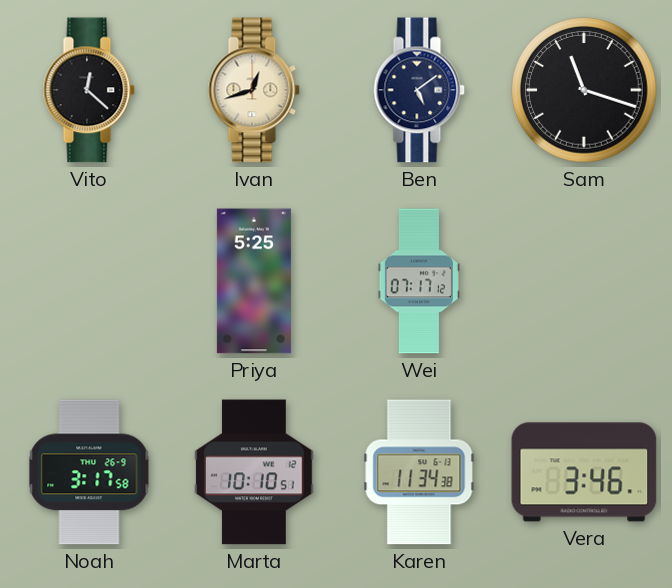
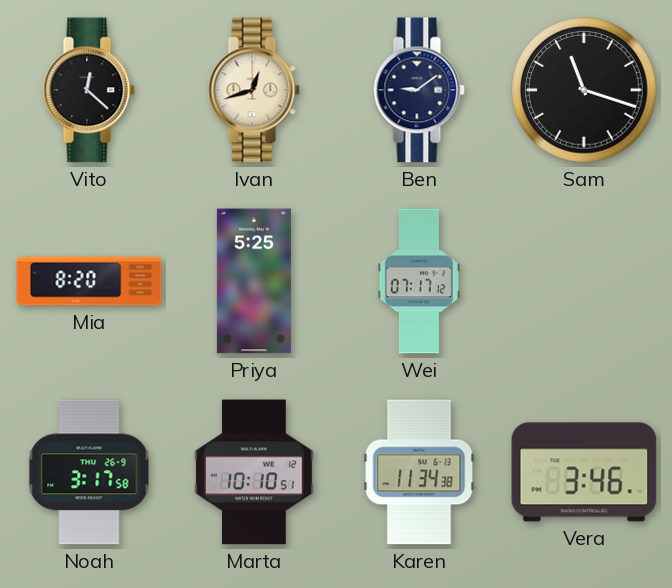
Ben: 5:09 -> 9:09
Mia: none -> 8:20
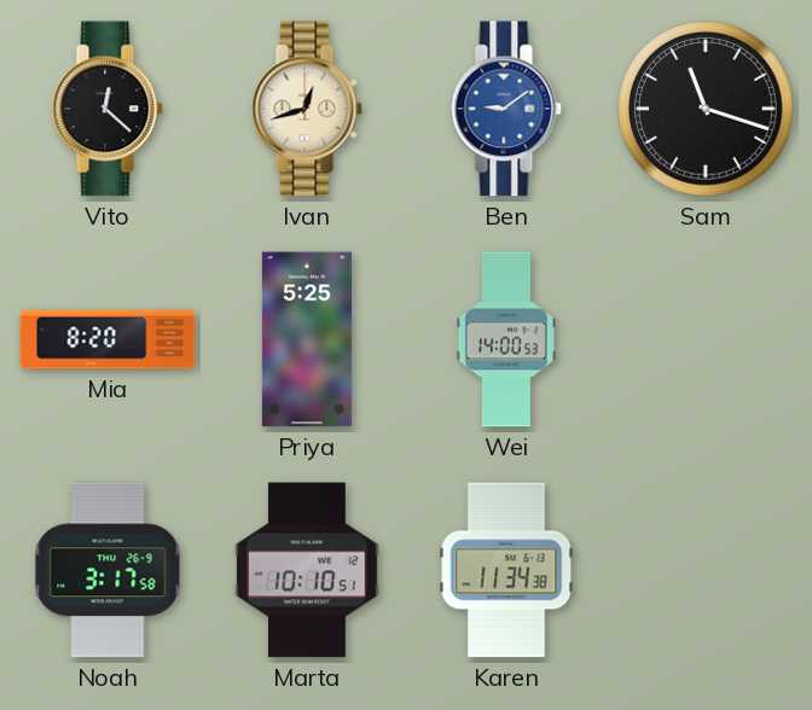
Ben dial: navy -> blue
Wei: 07:17 -> 14:00
Vera: 3:46 -> none
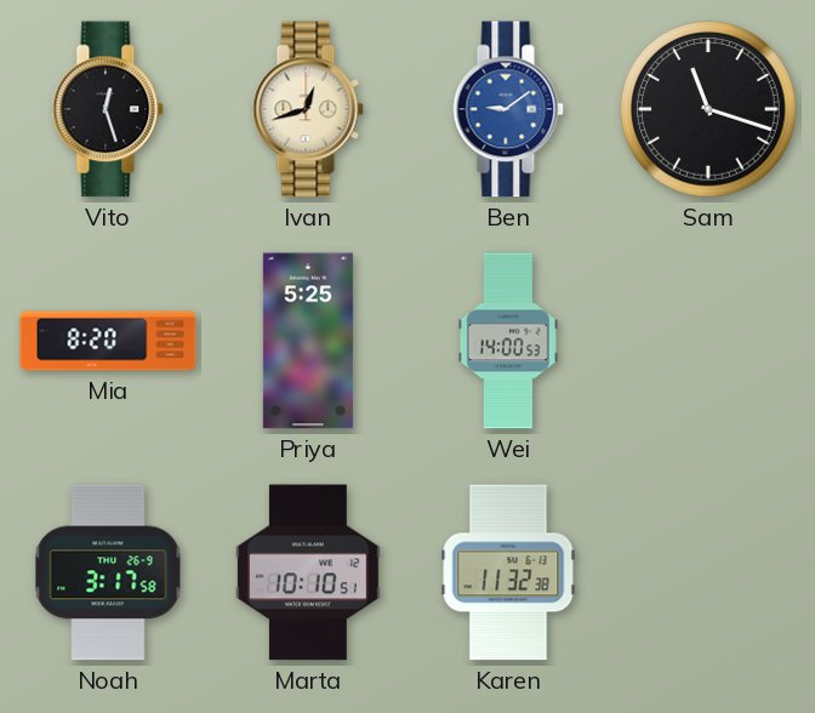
Vito: 12:22 -> 12:27
Karen: 11:34 -> 11:32
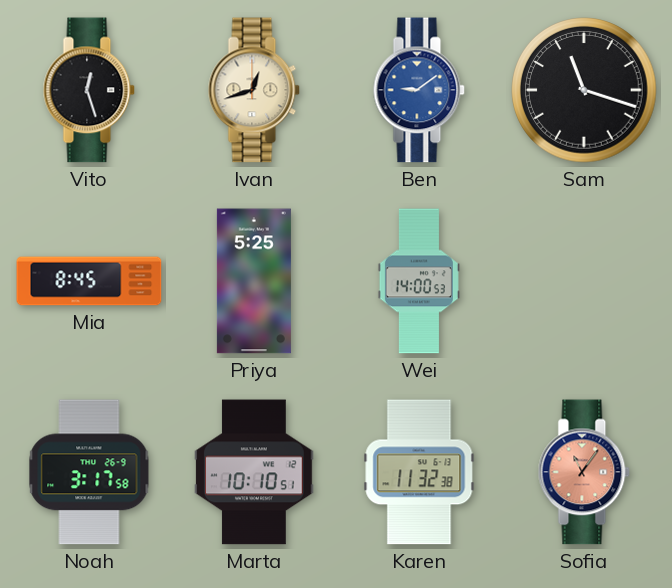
Mia: 8:20 -> 8:45
Sofia: none -> 11:06
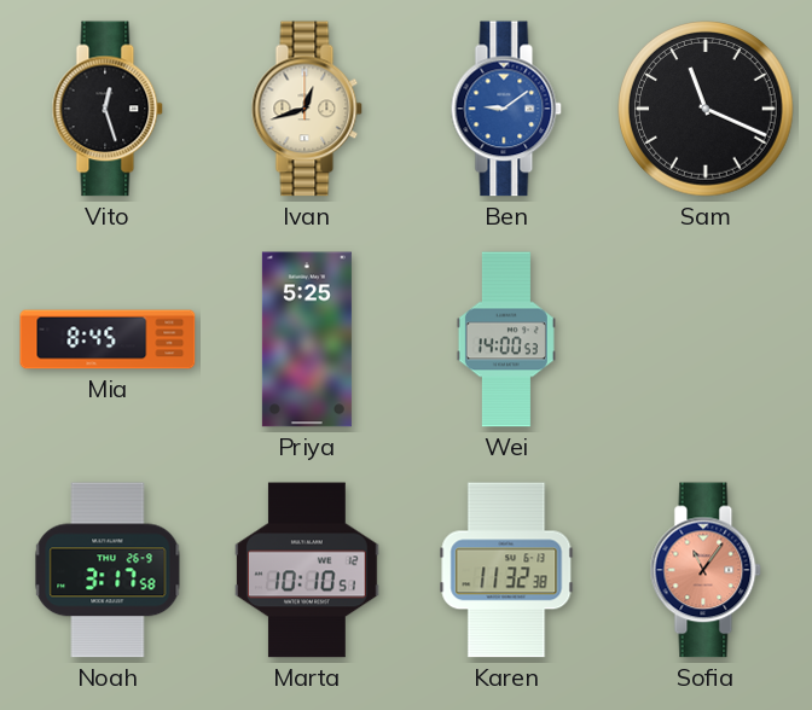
Sam: 11:18 -> 11:19
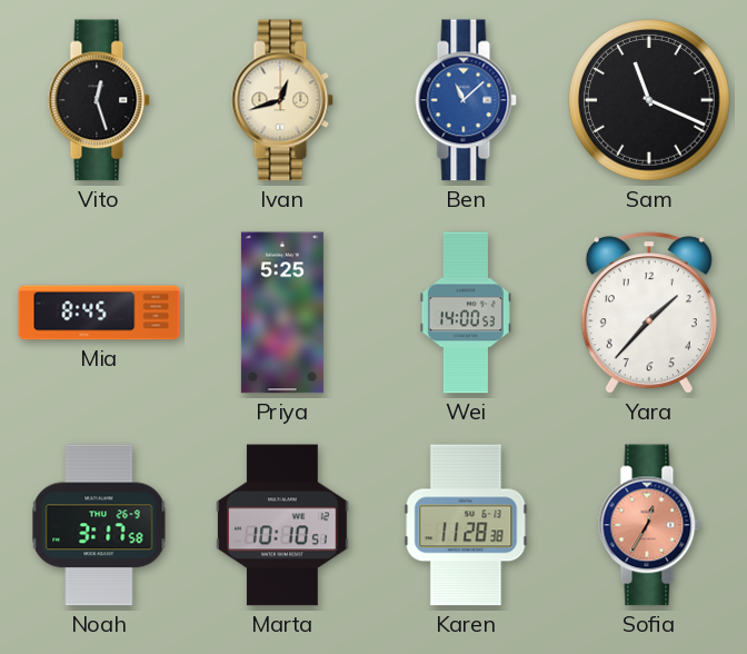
Ben: 9:09 -> 11:08
Yara: none -> 1:37
Karen: 11:32 -> 11:28
Sofia: 11:06 -> 12:35
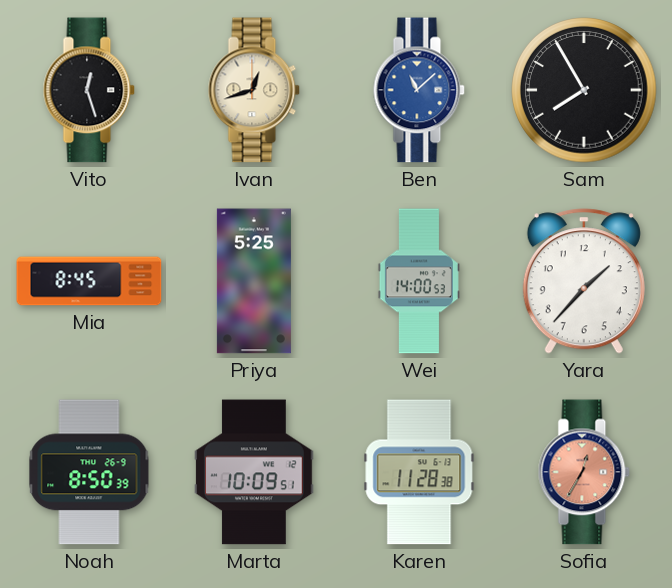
Sam: 11:19 -> 7:55
Noah: 3:17 -> 8:50
Marta: 10:10 -> 10:09
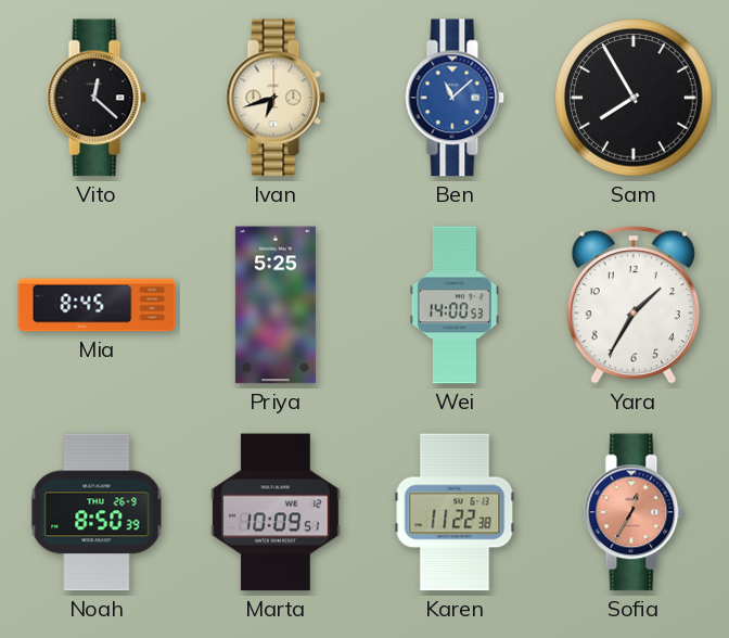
Vito: 12:27 -> 12:22
Ivan: 12:42 -> 6:42
Yara: 1:37 -> 1:35
Karen: 11:28 -> 11:22
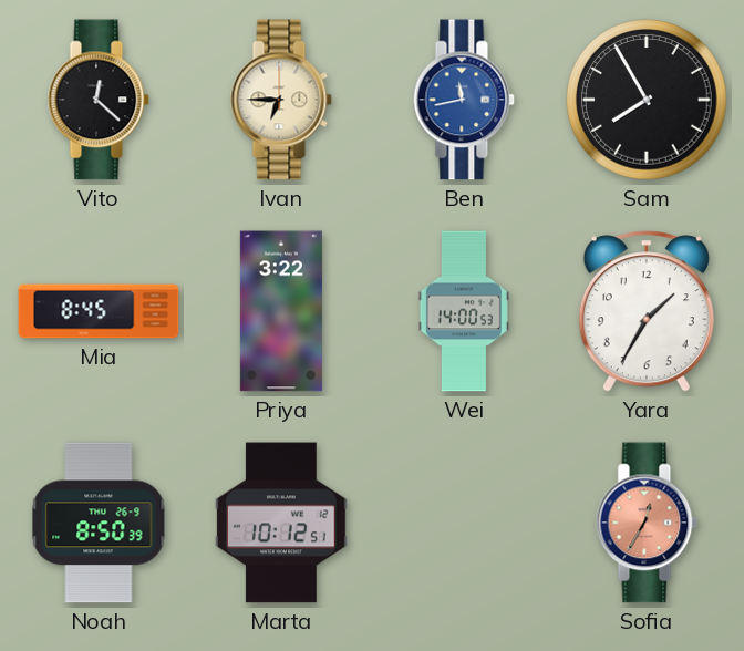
Ivan: 6:42 -> 6:45
Ben: 11:08 -> 11:43
Priya: 5:25 -> 3:22
Marta: 10:09 -> 10:12
Karen: 11:22 -> none
